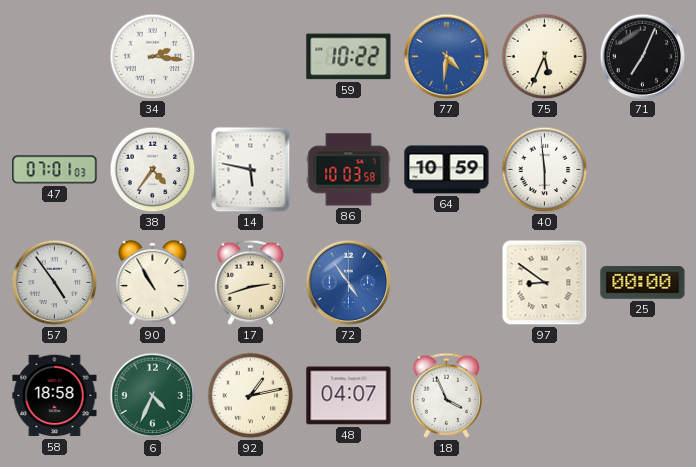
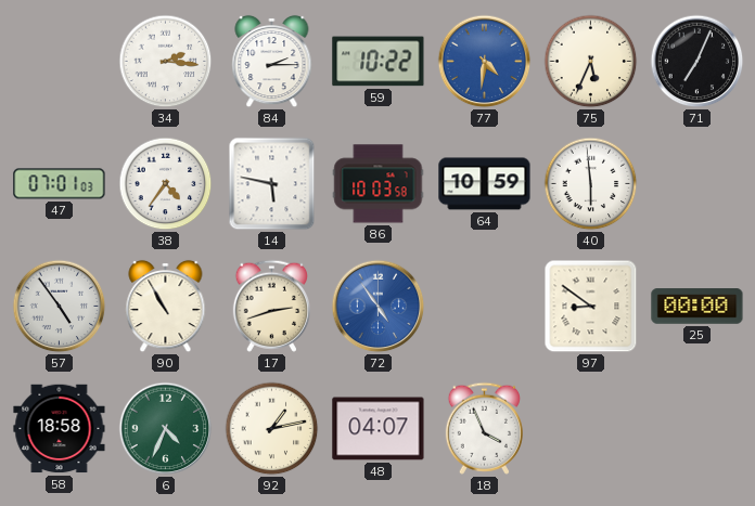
84: none -> 2:15
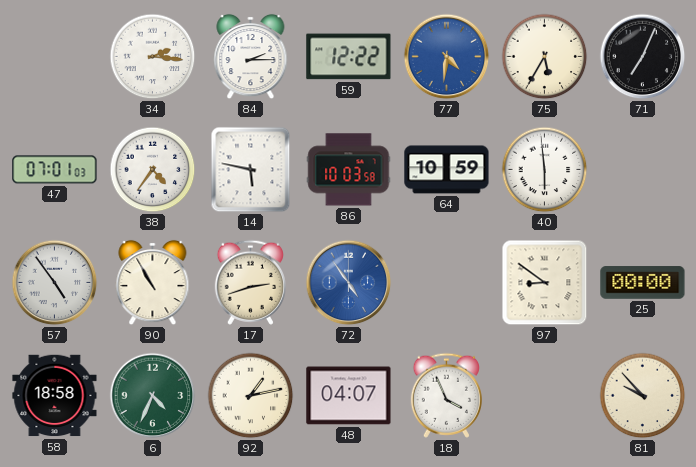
59: 10:22 -> 12:22
75: 5:34 -> 5:35
81: none -> 9:53
